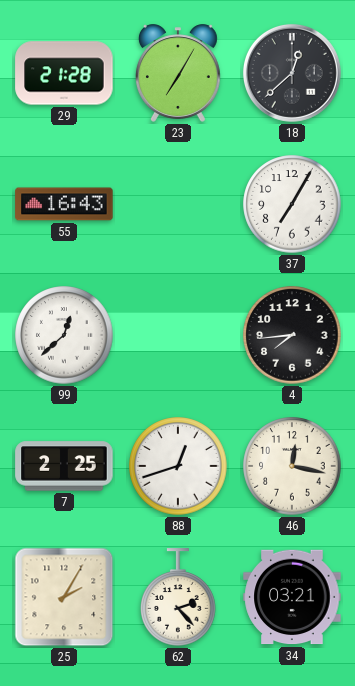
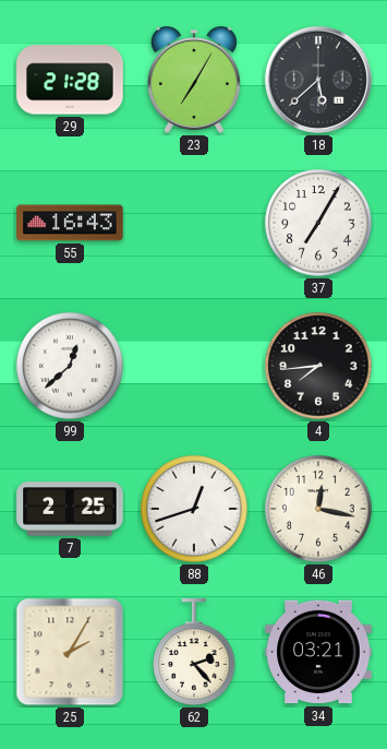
18: 12:38 -> 5:38
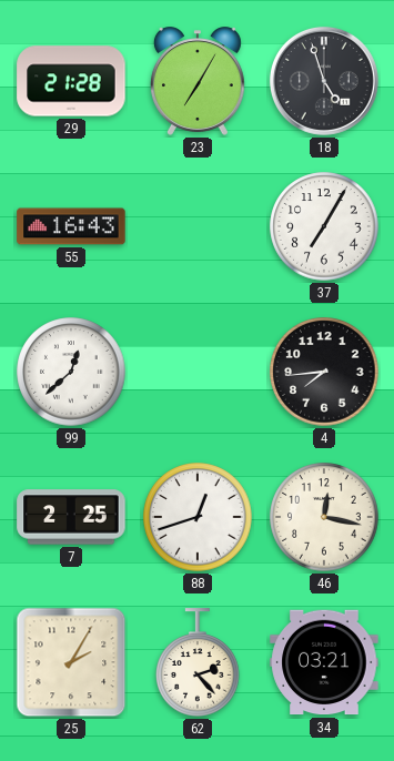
18: 5:38 -> 4:57
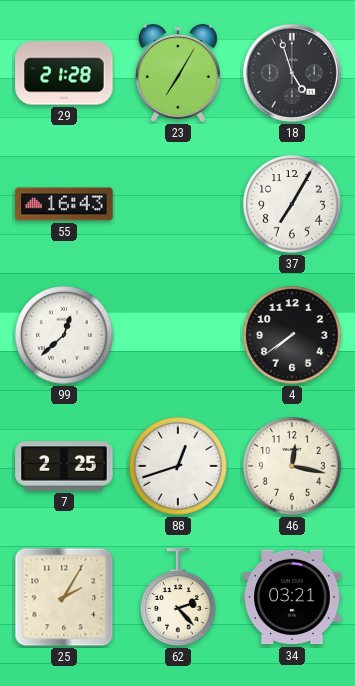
4: 7:44 -> 7:39
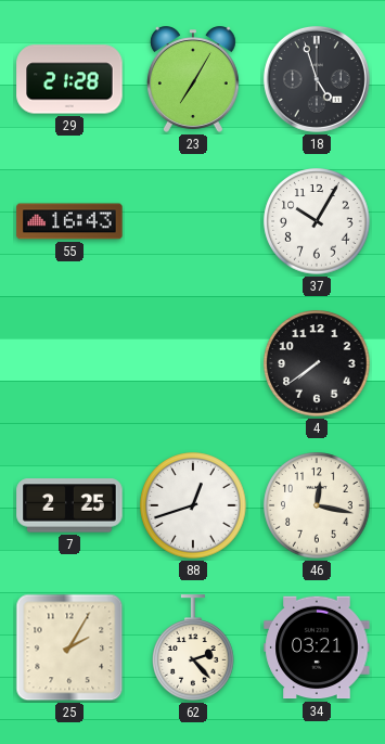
37: 7:05 -> 10:05
99: 12:38 -> none
